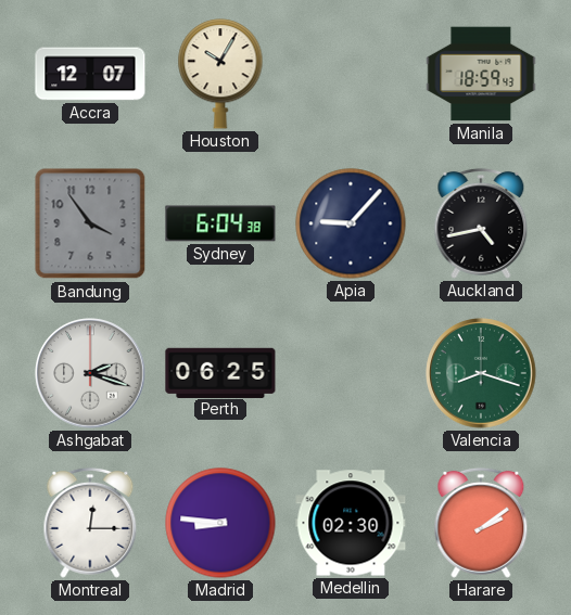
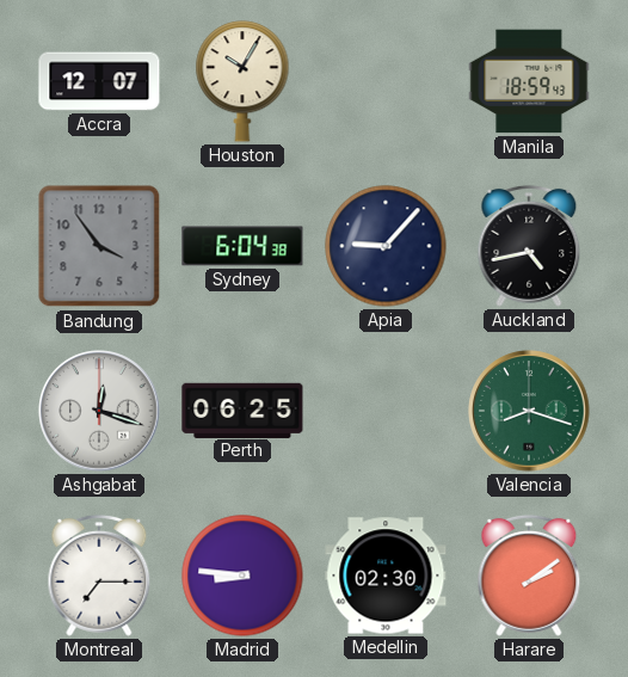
Ashgabat: 2:18 -> 12:18
Montreal: 12:15 -> 7:15
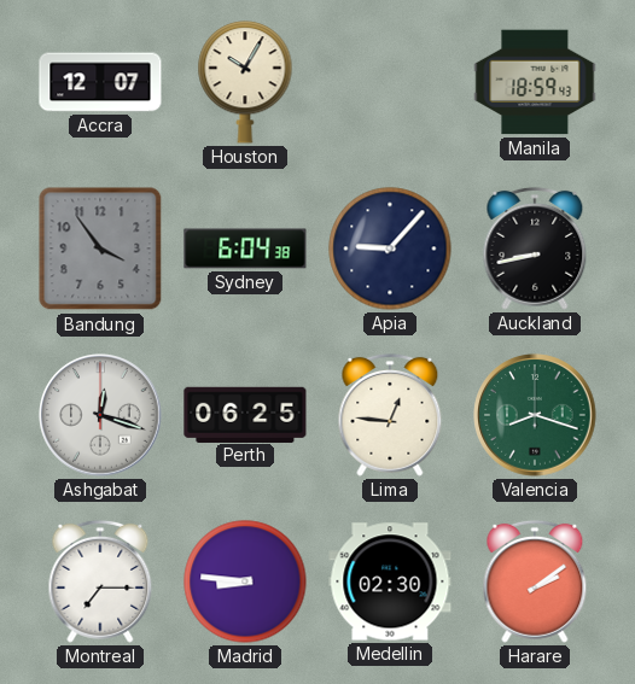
Auckland: 4:43 -> 8:43
Lima: none -> 12:46
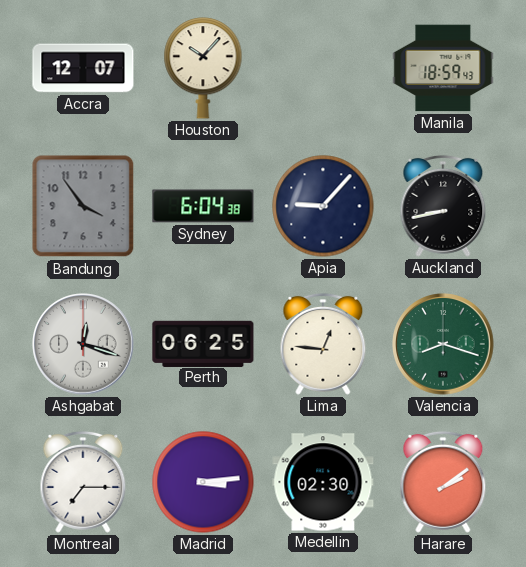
Houston: 10:05 -> 10:07
Madrid: 8:46 -> 3:14
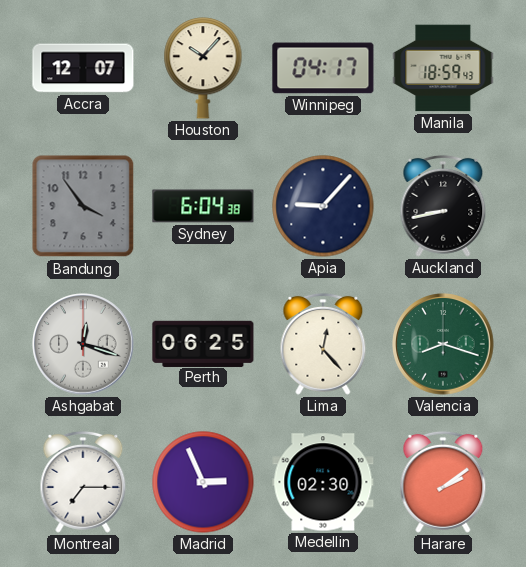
Winnipeg: none -> 04:17
Lima: 12:46 -> 12:23
Madrid: 3:14 -> 2:56
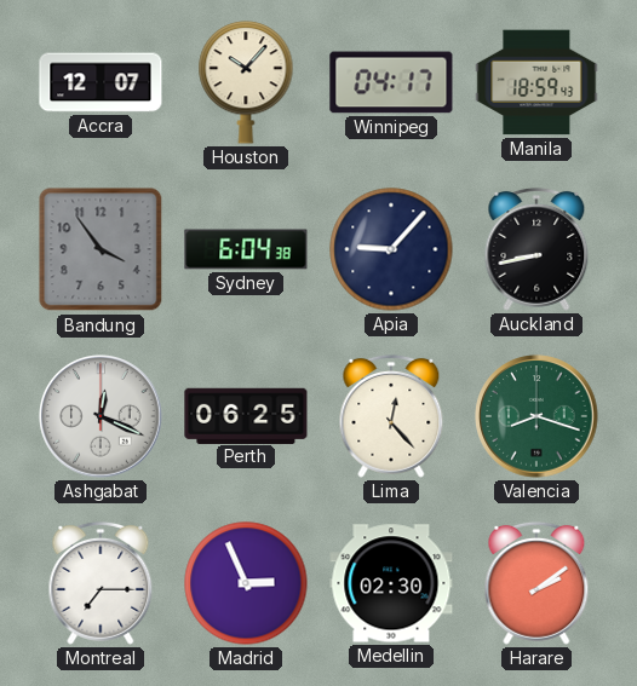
Ashgabat: 12:18 -> 12:19
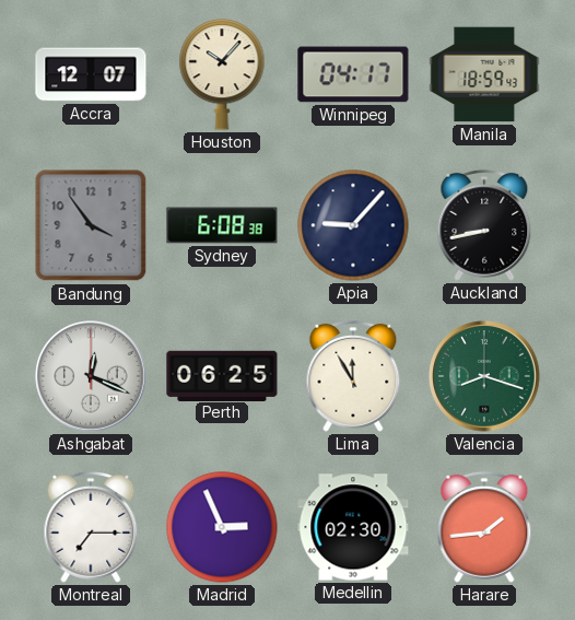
Sydney: 6:04 -> 6:08
Lima: 12:23 -> 11:55
Harare: 2:09 -> 1:44
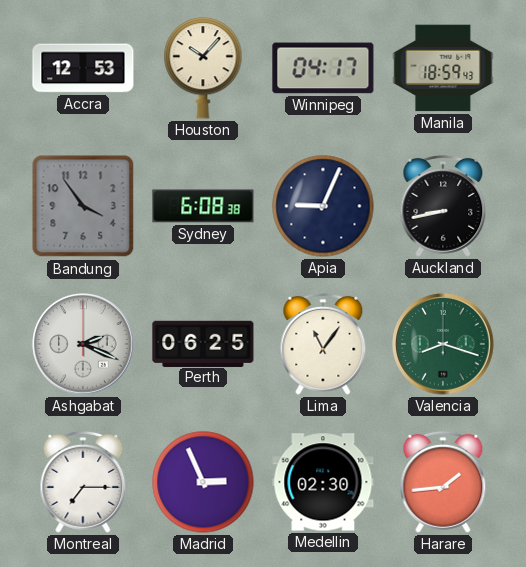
Accra: 12:07 -> 12:53
Apia: 9:07 -> 9:04
Ashgabat: 12:19 -> 2:19
Lima: 11:55 -> 11:06
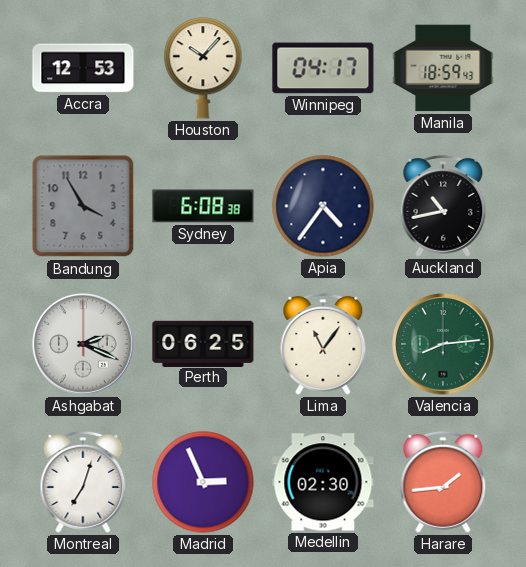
Bandung: 3:54 -> 3:55
Apia: 9:04 -> 4:36
Auckland: 8:43 -> 10:43
Valencia: 8:18 -> 8:14
Montreal: 7:15 -> 7:03
